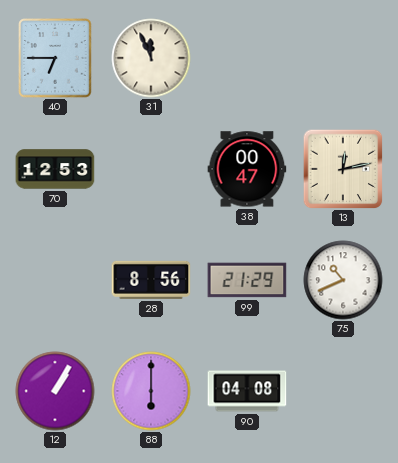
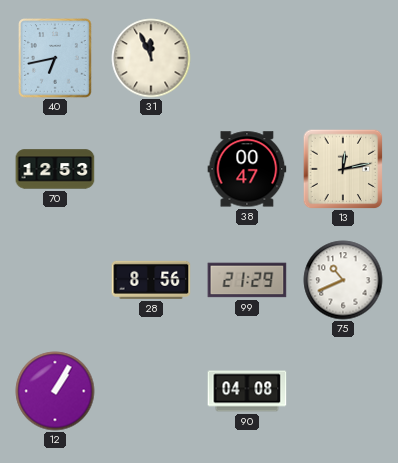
40: 6:45 -> 6:43
88: 6:00 -> none
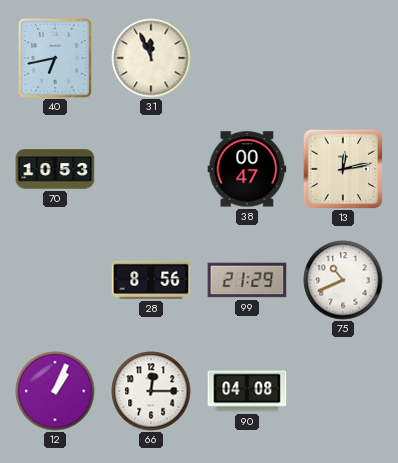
70: 12:53 -> 10:53
12: 1:05 -> 1:04
66: none -> 12:15
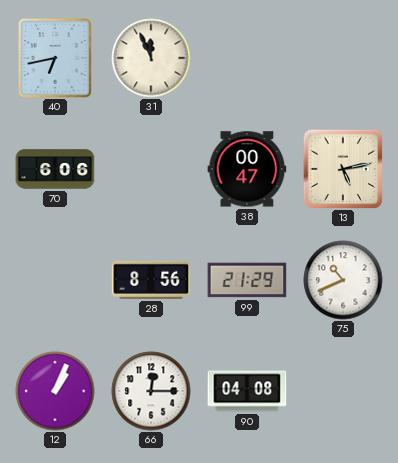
70: 10:53 -> 6:06
13: 12:13 -> 5:13
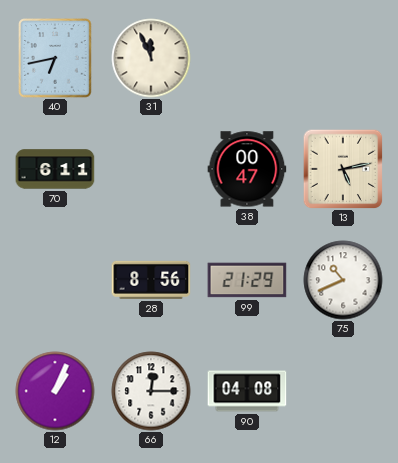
70: 6:06 -> 6:11
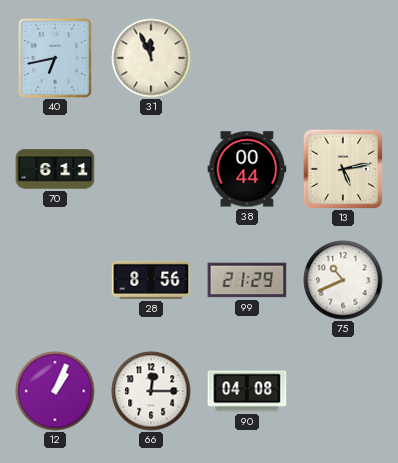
38: 00:47 -> 00:44
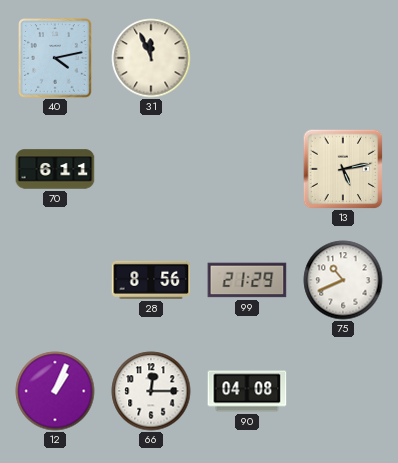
40: 6:43 -> 4:13
38: 00:44 -> none
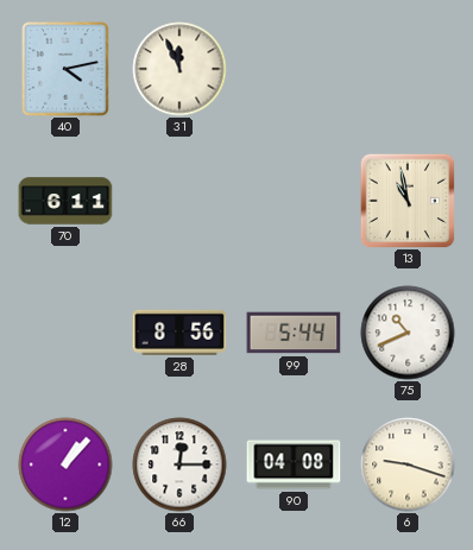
13: 5:13 -> 10:58
99: 21:29 -> 5:44
12: 1:04 -> 1:07
6: none -> 9:18
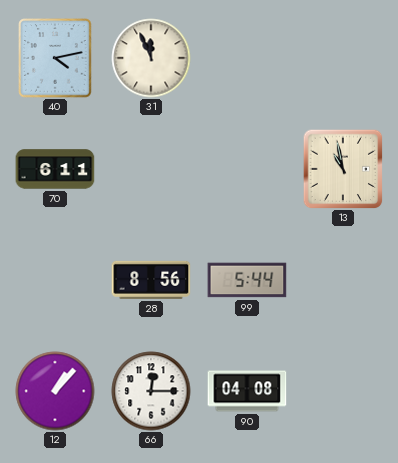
75: 10:41 -> none
6: 9:18 -> none
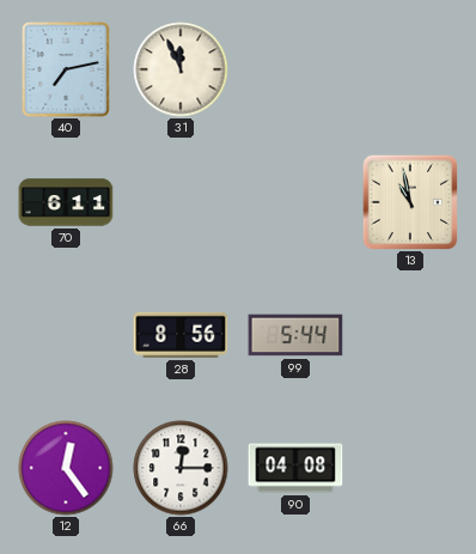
40: 4:13 -> 7:13
12: 1:07 -> 12:24
